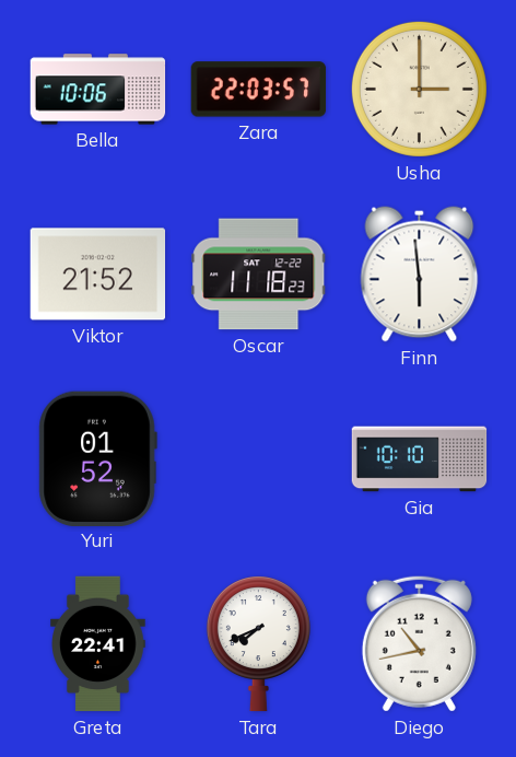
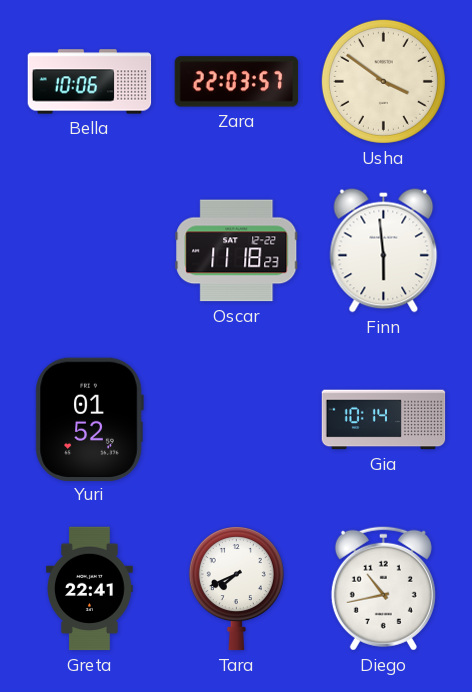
Usha: 3:00 -> 3:51
Viktor: 21:52 -> none
Gia: 10:10 -> 10:14
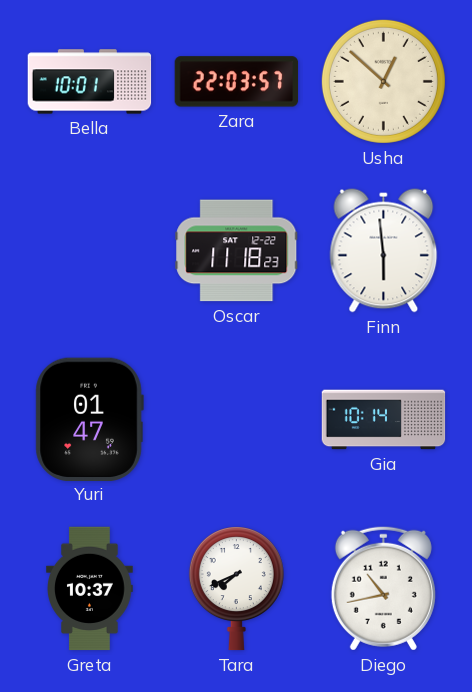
Bella: 10:06 -> 10:01
Usha: 3:51 -> 12:52
Yuri: 01:52 -> 01:47
Greta: 22:41 -> 10:37
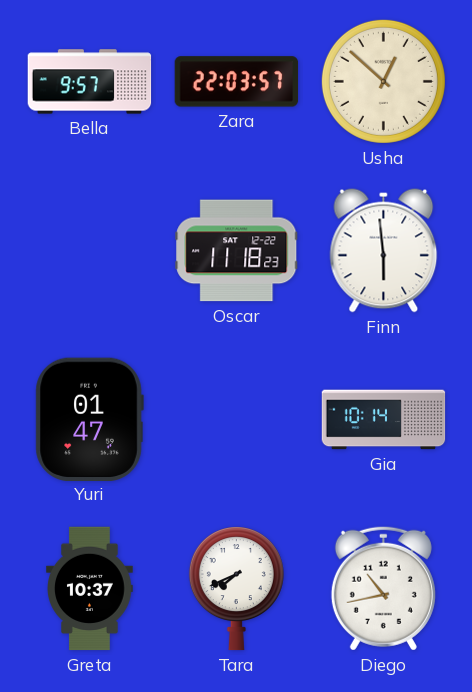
Bella: 10:01 -> 9:57
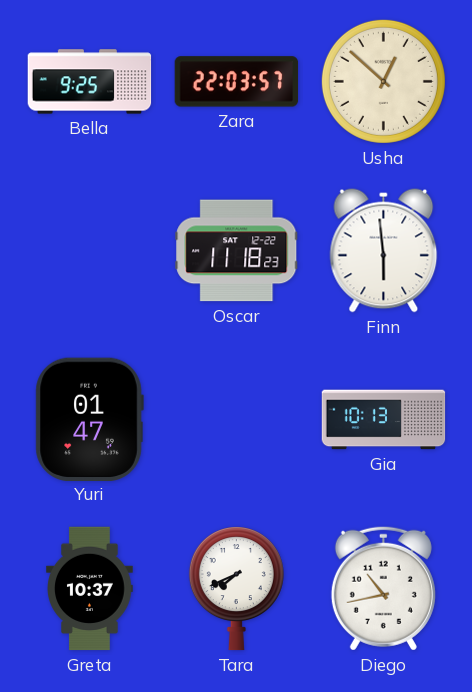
Bella: 9:57 -> 9:25
Gia: 10:14 -> 10:13
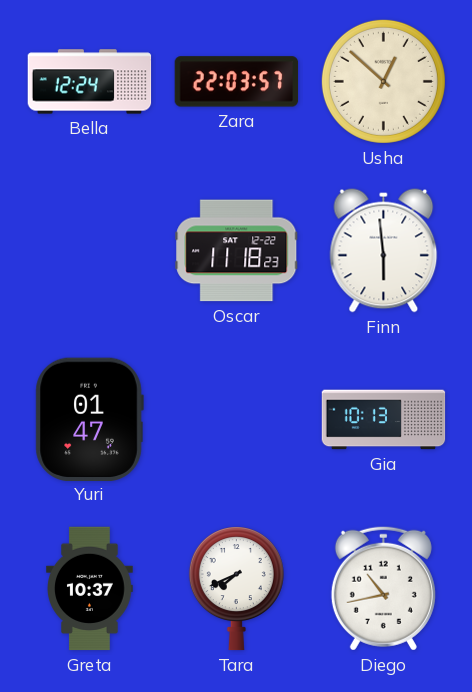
Bella: 9:25 -> 12:24
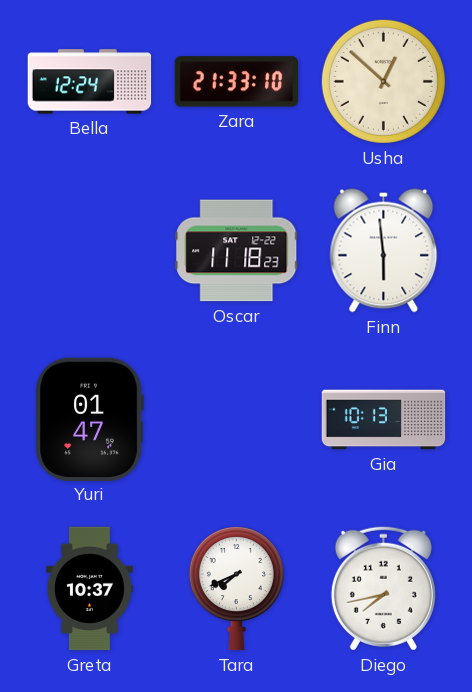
Zara: 22:03 -> 21:33
Diego: 10:43 -> 7:43
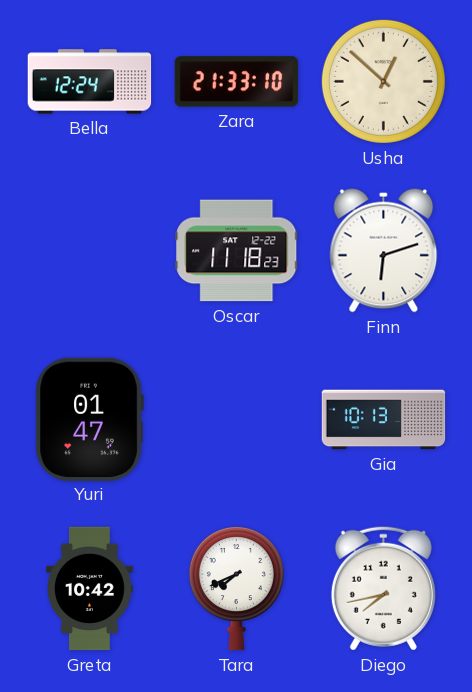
Finn: 5:59 -> 6:12
Greta: 10:37 -> 10:42
